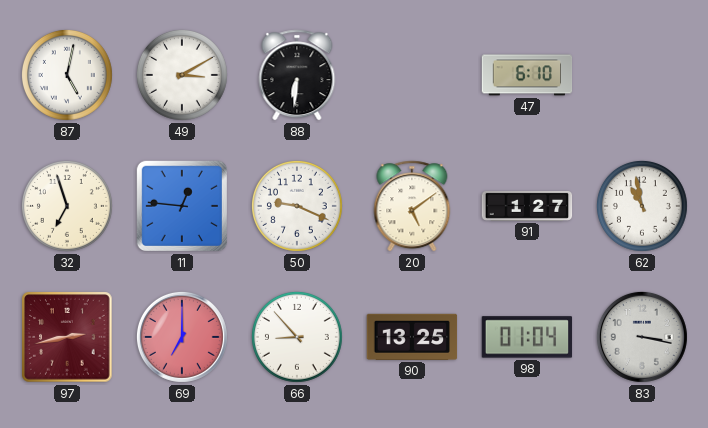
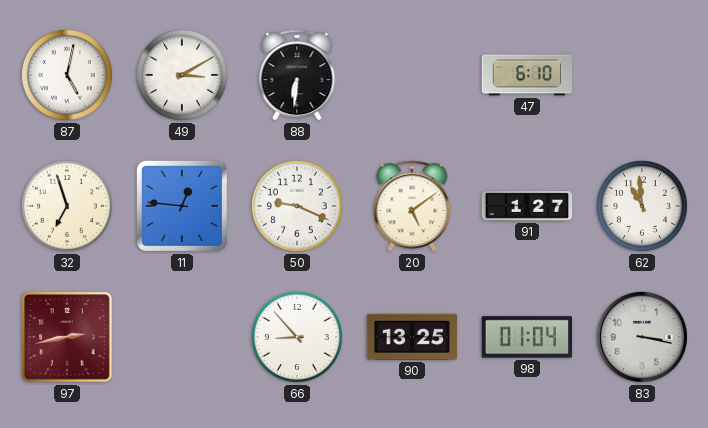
62: 10:58 -> 10:59
69: 7:00 -> none
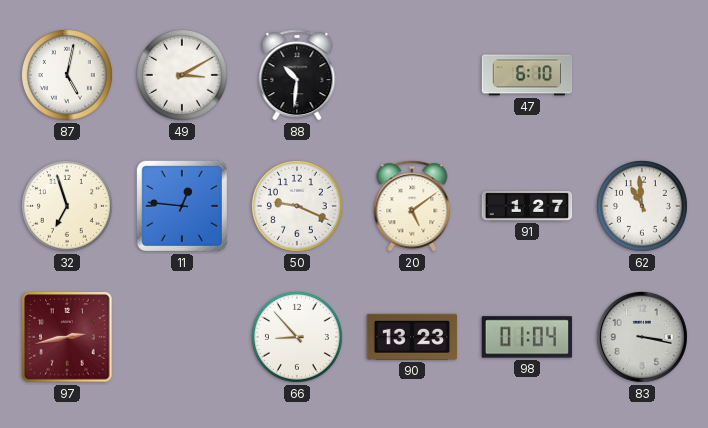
88: 6:31 -> 10:31
90: 13:25 -> 13:23
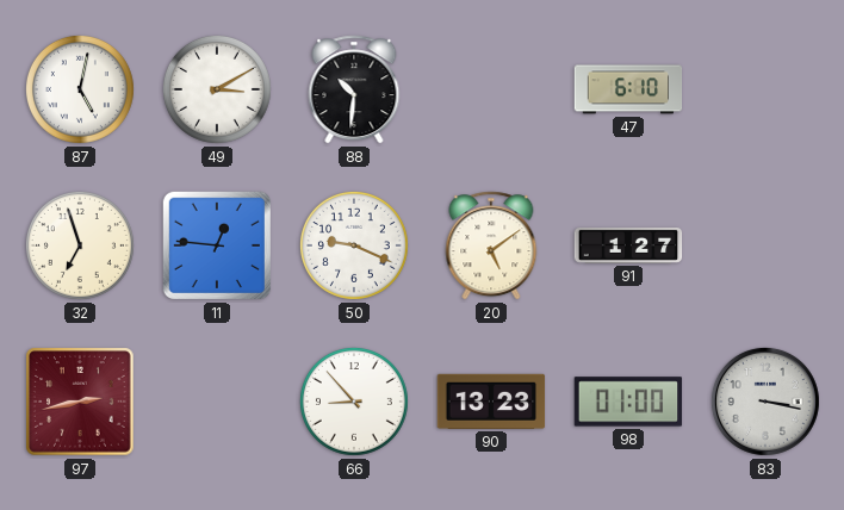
62: 10:59 -> none
98: 01:04 -> 01:00
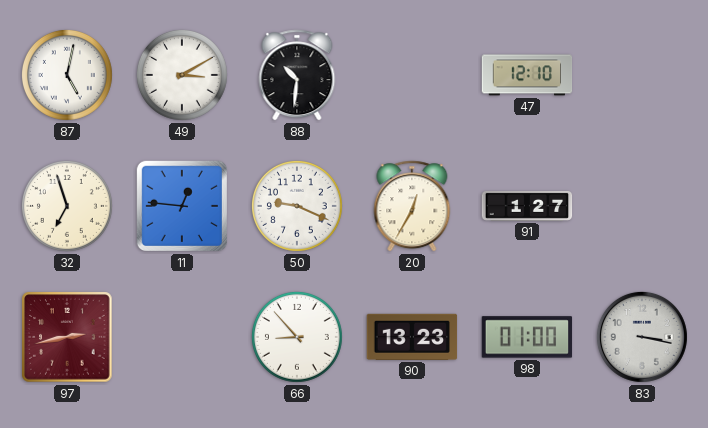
47: 6:10 -> 12:10
20: 5:09 -> 12:35
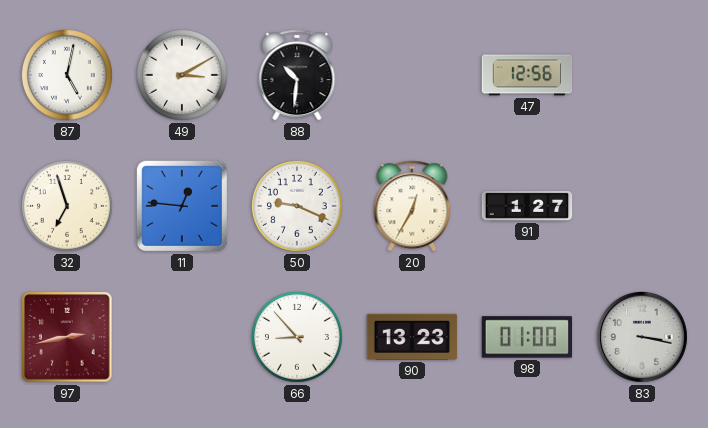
47: 12:10 -> 12:56
